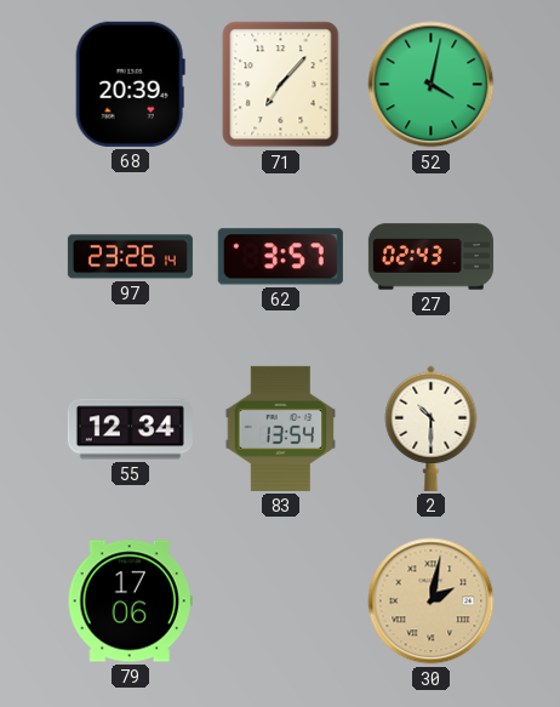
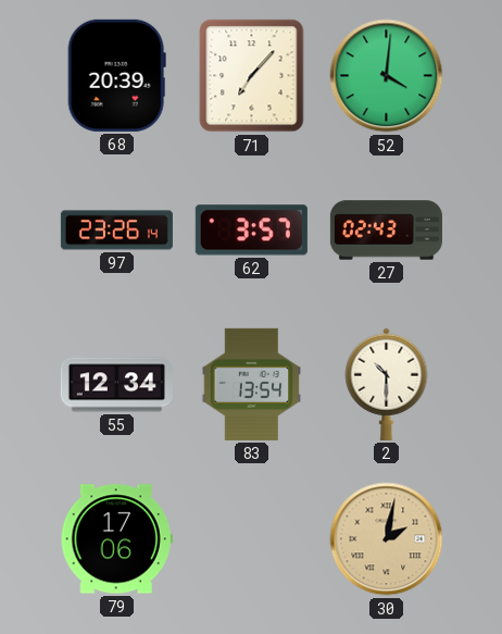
52: 4:02 -> 4:01
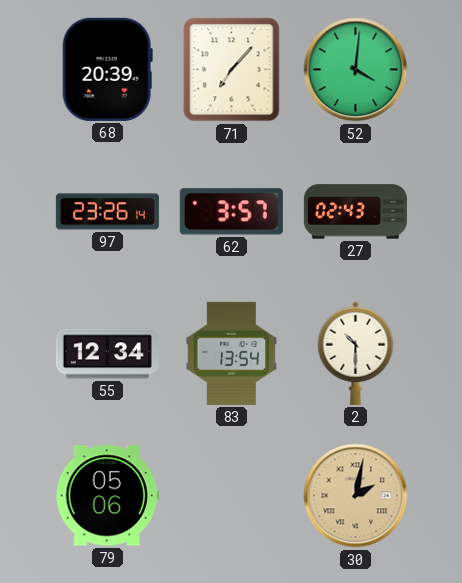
79: 17:06 -> 05:06
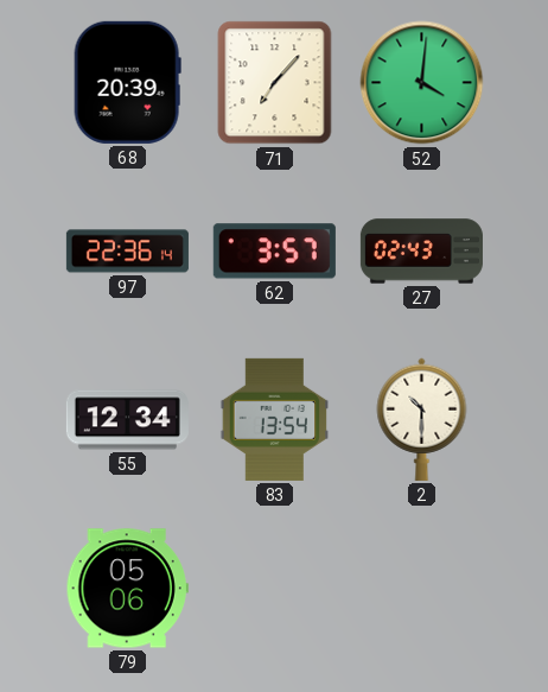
97: 23:26 -> 22:36
30: 2:02 -> none
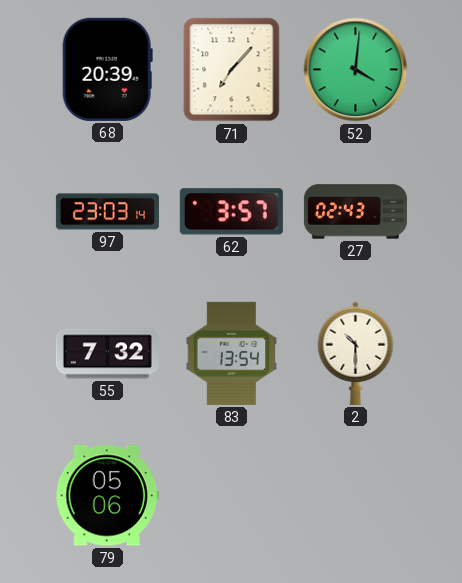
97: 22:36 -> 23:03
55: 12:34 -> 7:32
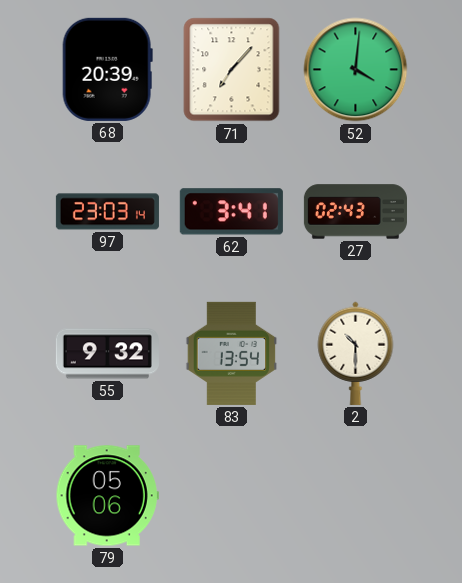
62: 3:57 -> 3:41
55: 7:32 -> 9:32
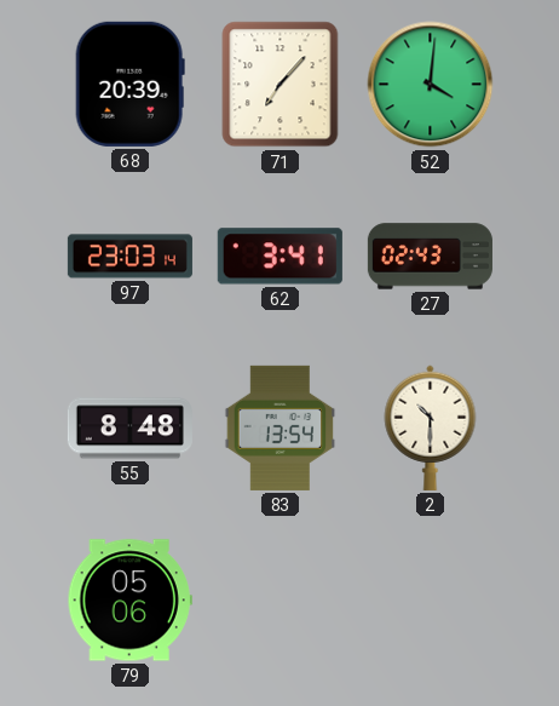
55: 9:32 -> 8:48
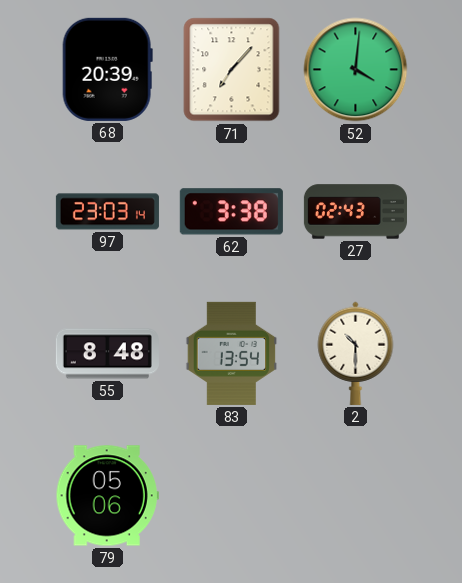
62: 3:41 -> 3:38
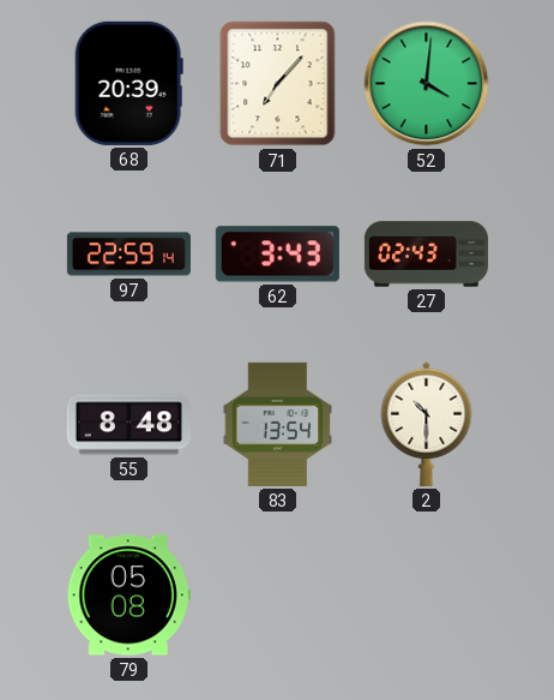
97: 23:03 -> 22:59
62: 3:38 -> 3:43
79: 05:06 -> 05:08
